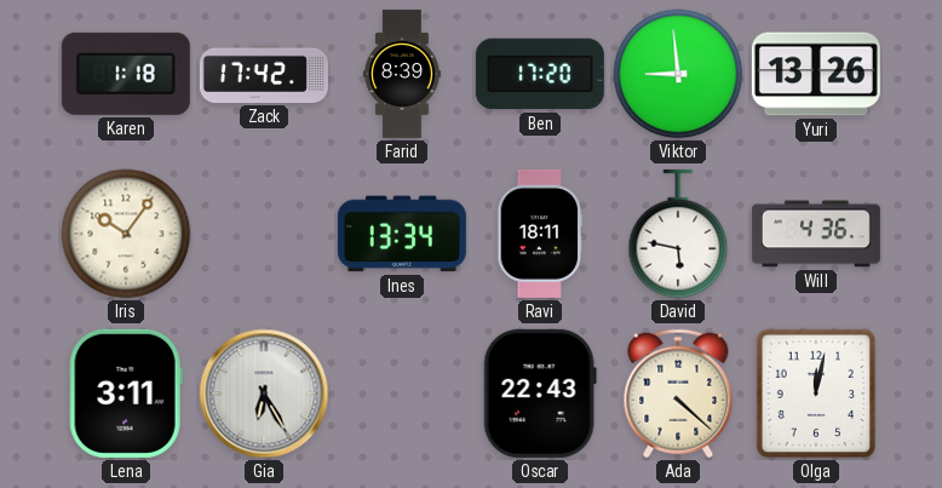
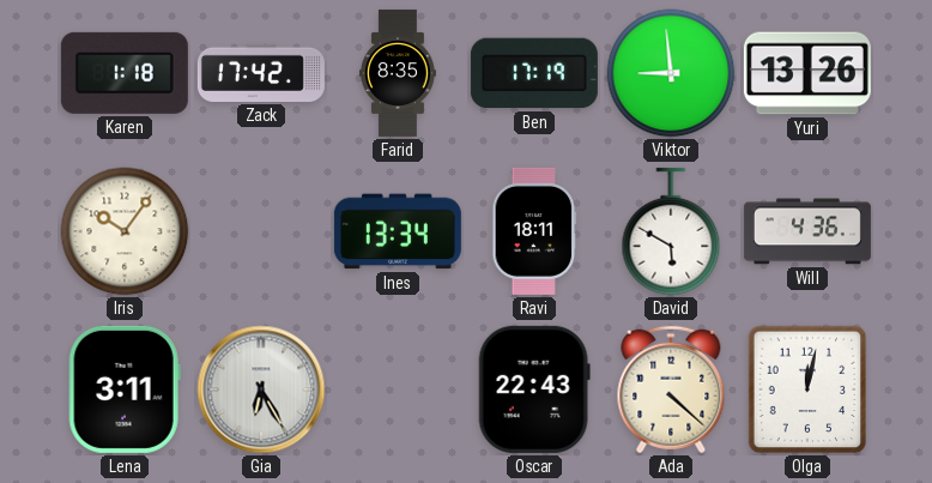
Farid: 8:39 -> 8:35
Ben: 17:20 -> 17:19
David: 5:47 -> 5:50
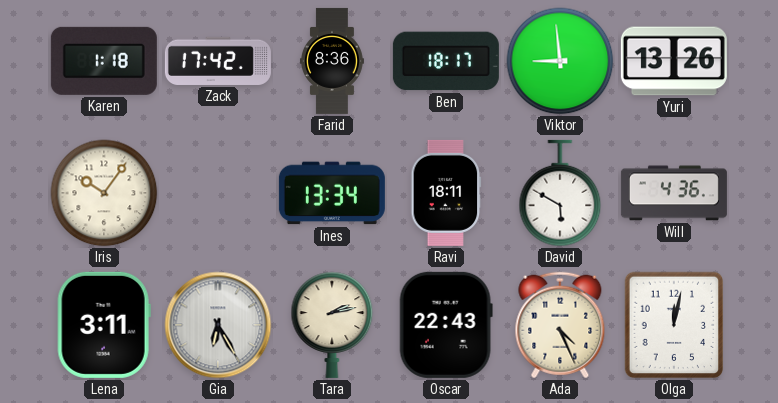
Farid: 8:35 -> 8:36
Ben: 17:19 -> 18:17
Tara: none -> 2:13
Ada: 4:22 -> 4:26
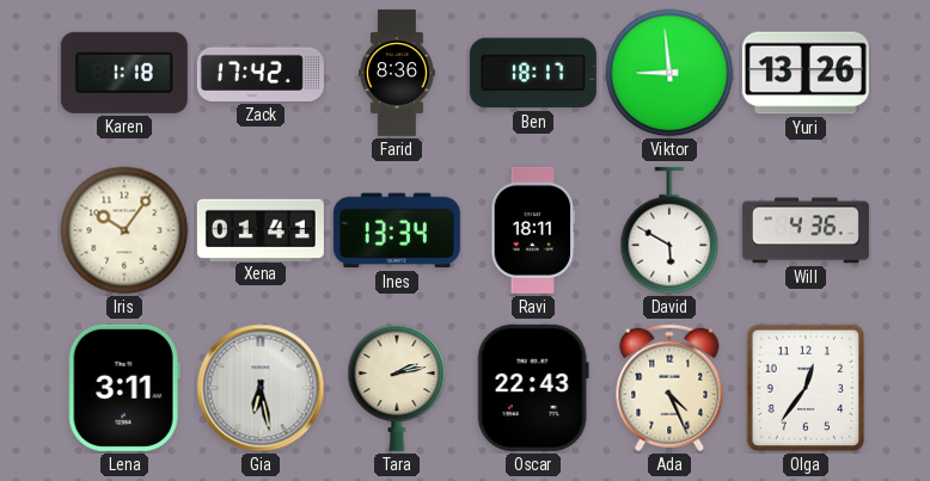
Xena: none -> 01:41
Gia: 6:25 -> 6:28
Olga: 12:02 -> 12:36
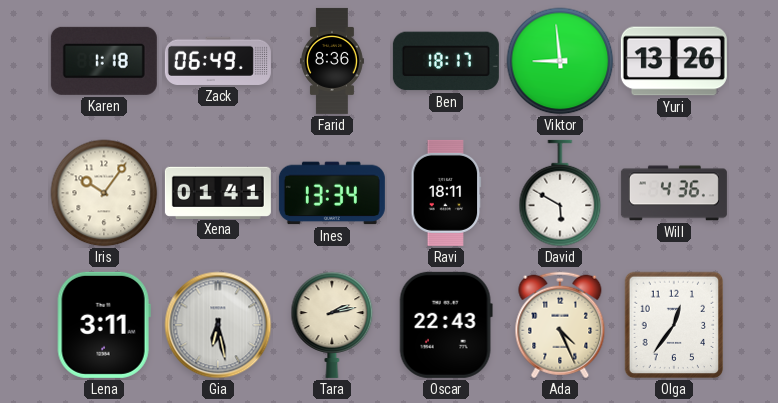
Zack: 17:42 -> 06:49
